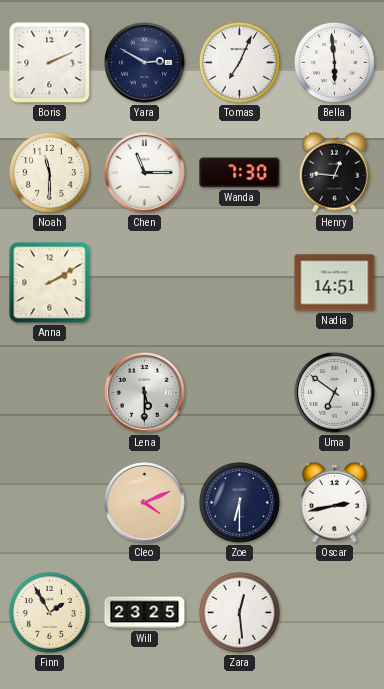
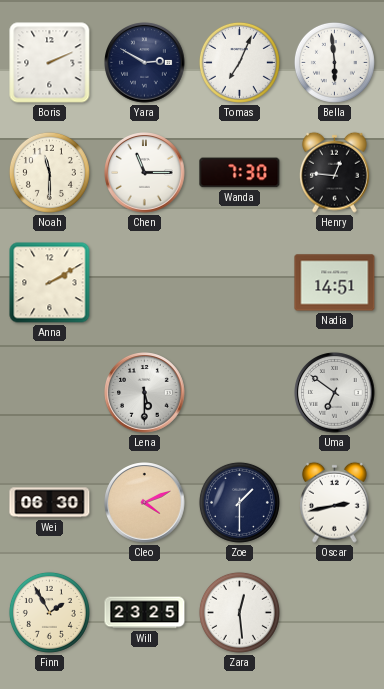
Wei: none -> 06:30
Zoe: 6:30 -> 1:30
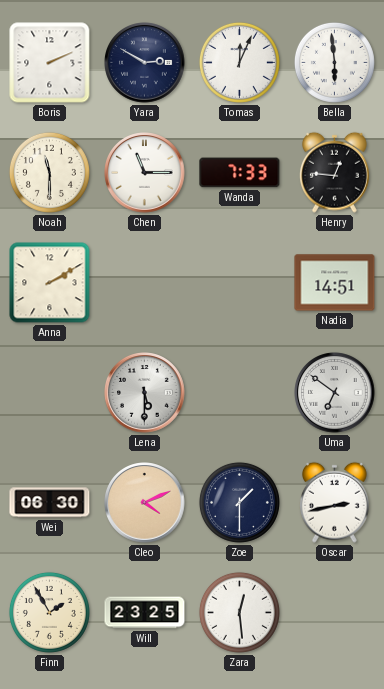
Tomas: 7:04 -> 12:04
Wanda: 7:30 -> 7:33
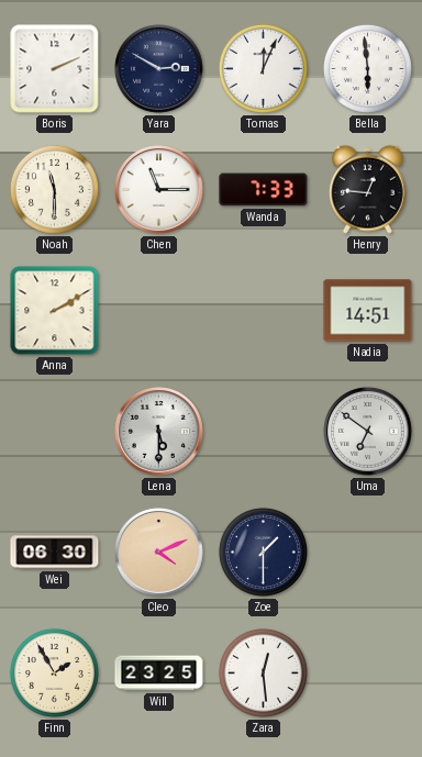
Oscar: 2:43 -> none
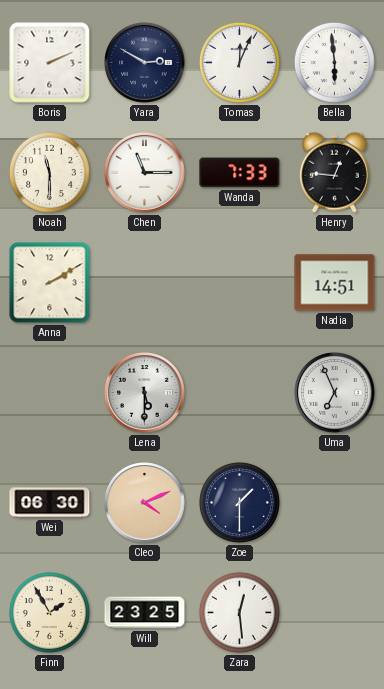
Uma: 6:51 -> 6:56
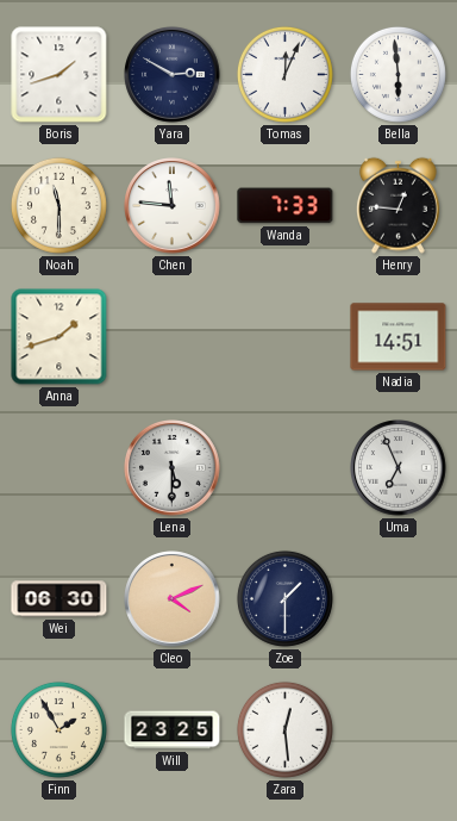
Boris: 2:11 -> 1:42
Chen: 11:15 -> 11:46
Anna: 2:10 -> 1:42
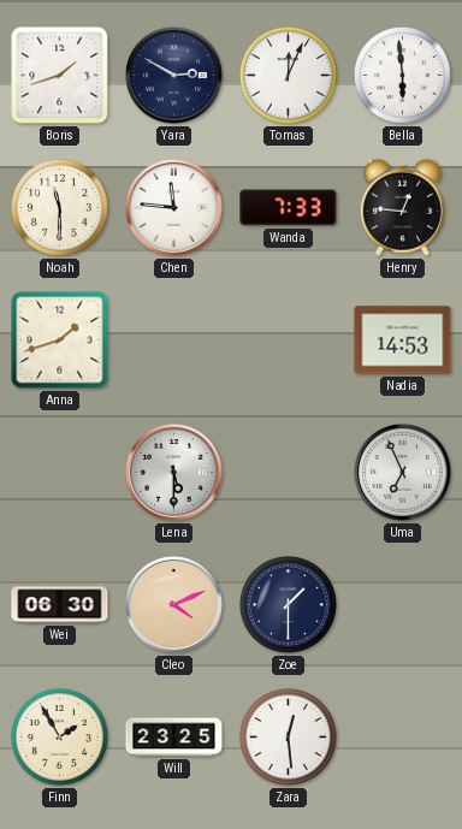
Nadia: 14:51 -> 14:53
